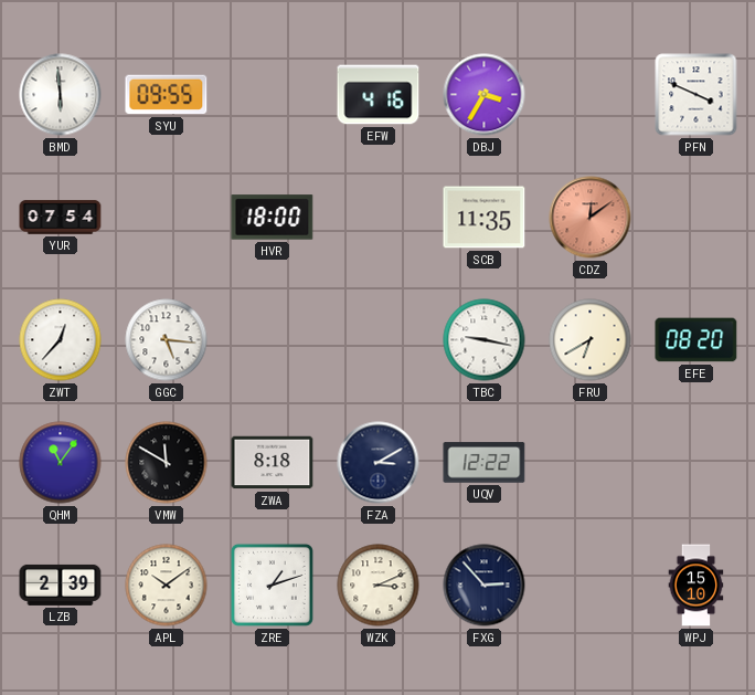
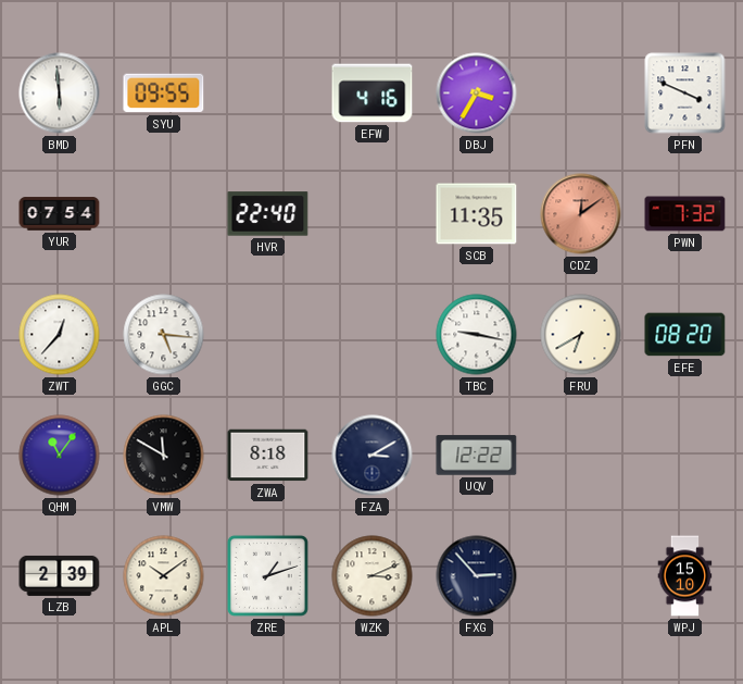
HVR: 18:00 -> 22:40
PWN: none -> 7:32
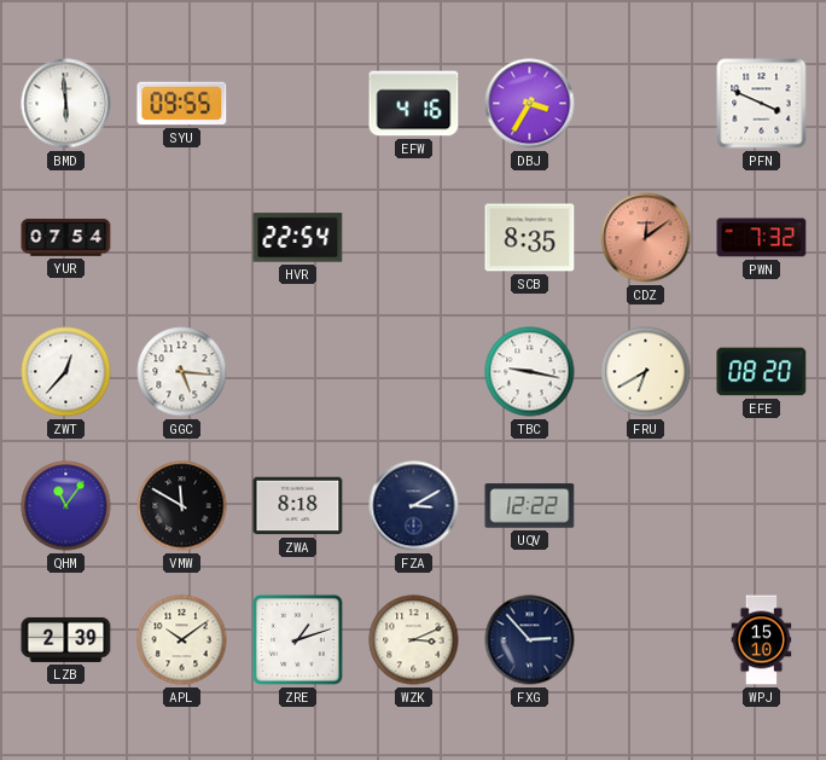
HVR: 22:40 -> 22:54
SCB: 11:35 -> 8:35
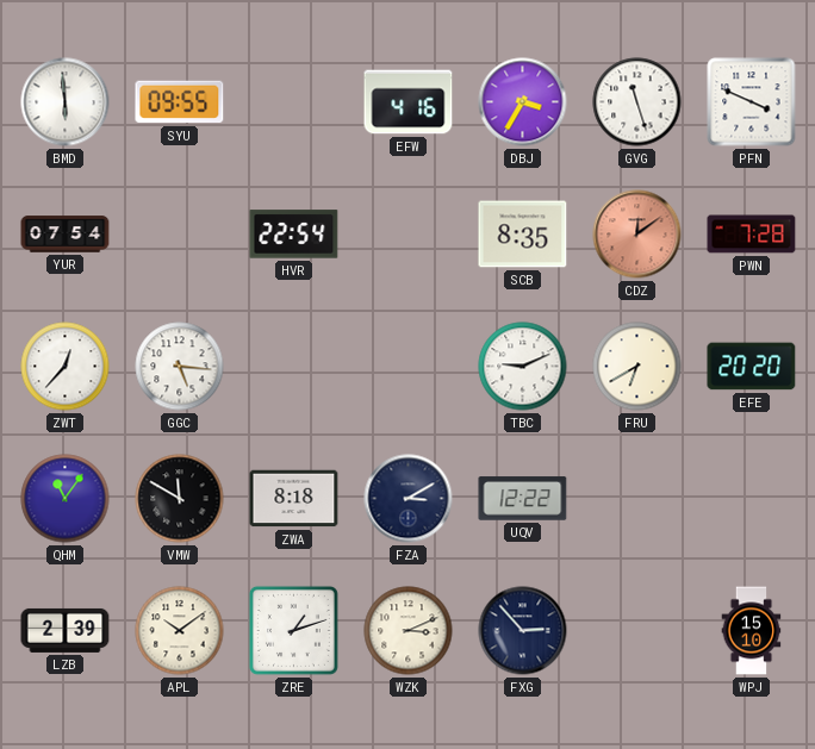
GVG: none -> 11:27
PWN: 7:32 -> 7:28
TBC: 9:17 -> 9:11
EFE: 08:20 -> 20:20
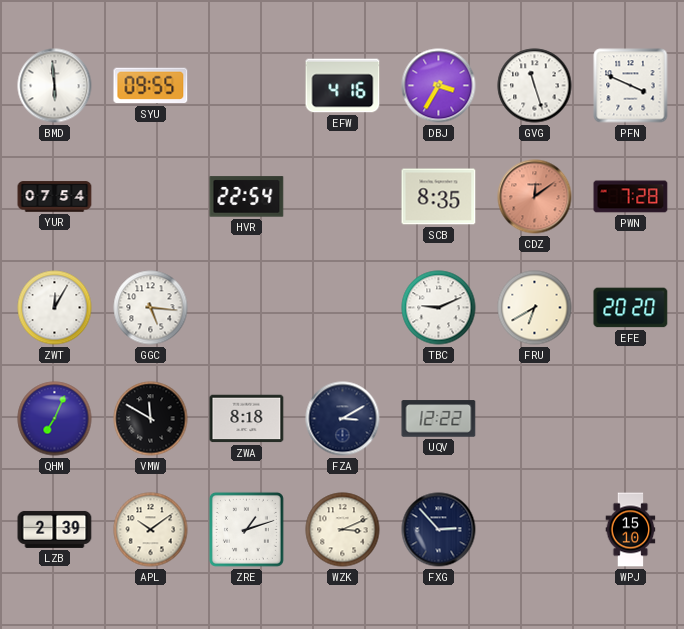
ZWT: 12:37 -> 12:05
QHM: 11:06 -> 7:04
